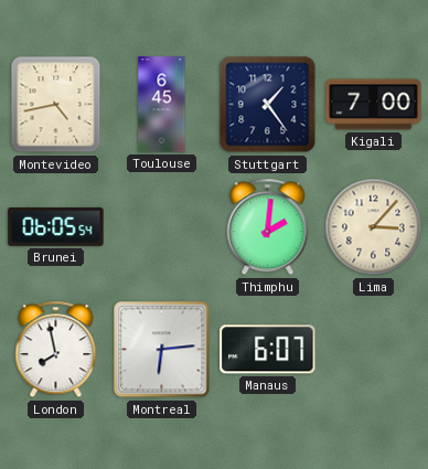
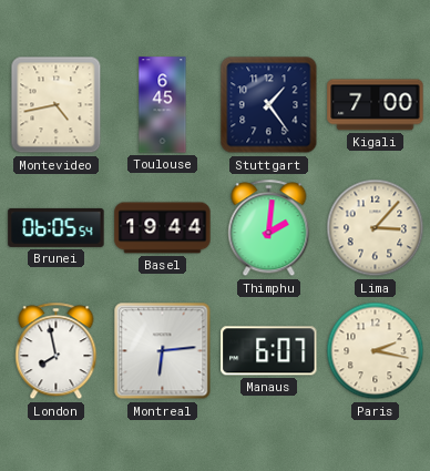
Basel: none -> 19:44
Paris: none -> 2:17
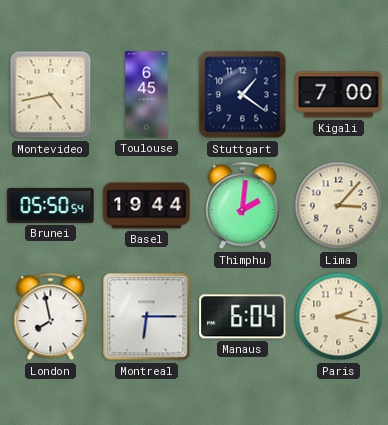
Stuttgart: 1:24 -> 1:21
Brunei: 06:05 -> 05:50
Montreal: 6:14 -> 6:15
Manaus: 6:07 -> 6:04
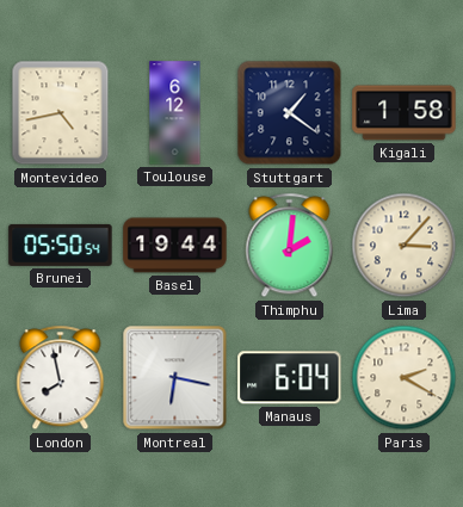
Toulouse: 6:45 -> 6:12
Kigali: 7:00 -> 1:58
Montreal: 6:15 -> 6:17
Paris: 2:17 -> 2:20
